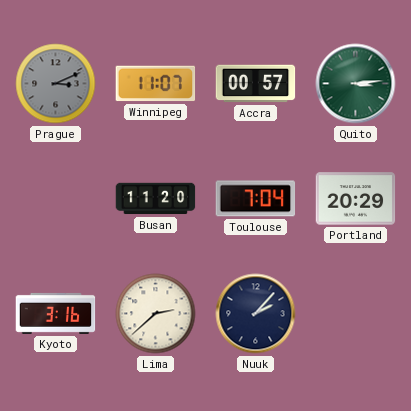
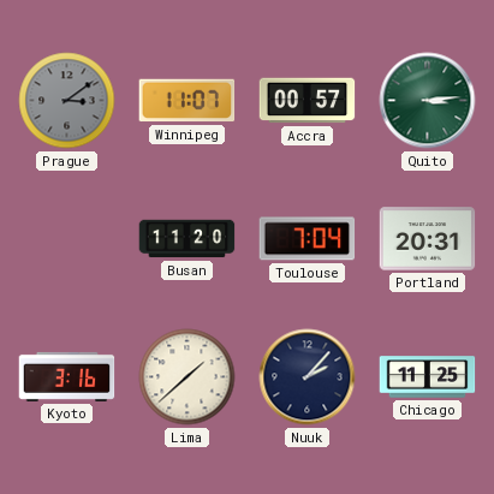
Prague: 3:11 -> 3:09
Portland: 20:29 -> 20:31
Lima: 2:38 -> 1:38
Chicago: none -> 11:25
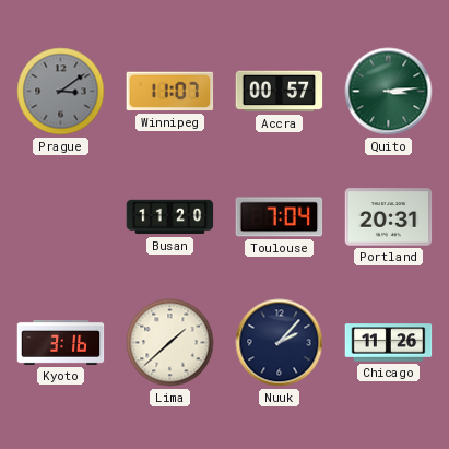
Chicago: 11:25 -> 11:26
